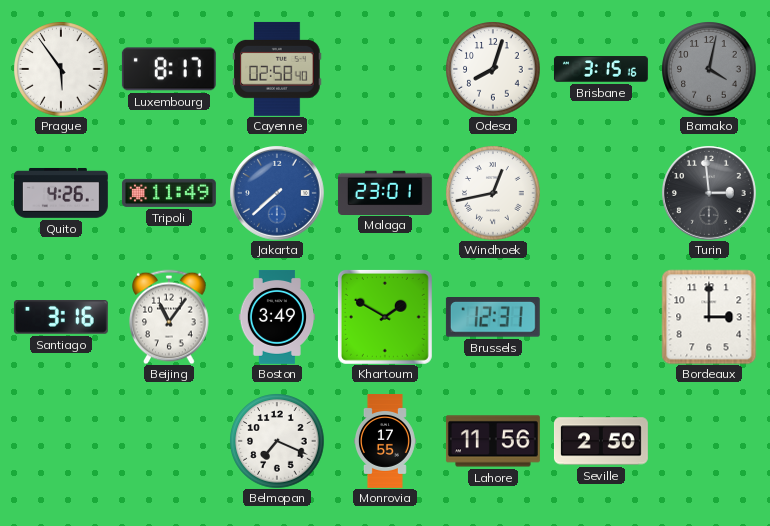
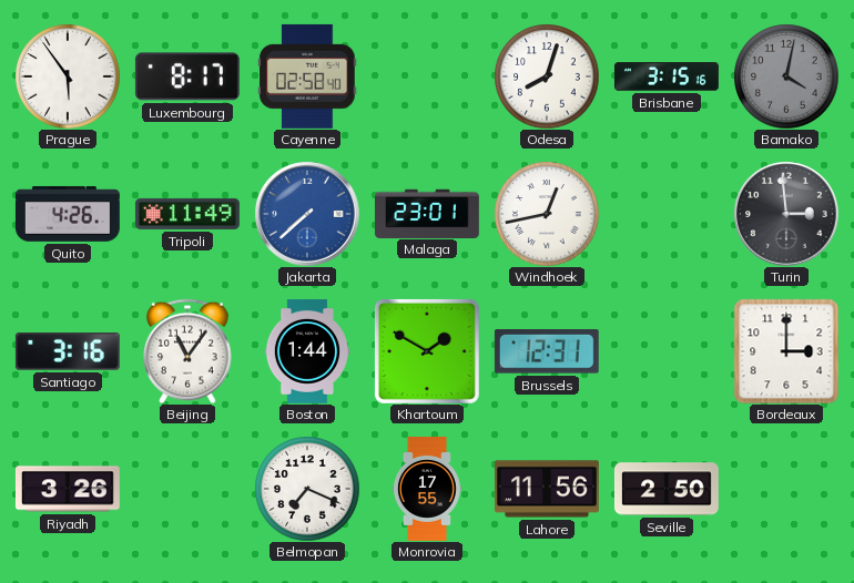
Boston: 3:49 -> 1:44
Riyadh: none -> 3:26
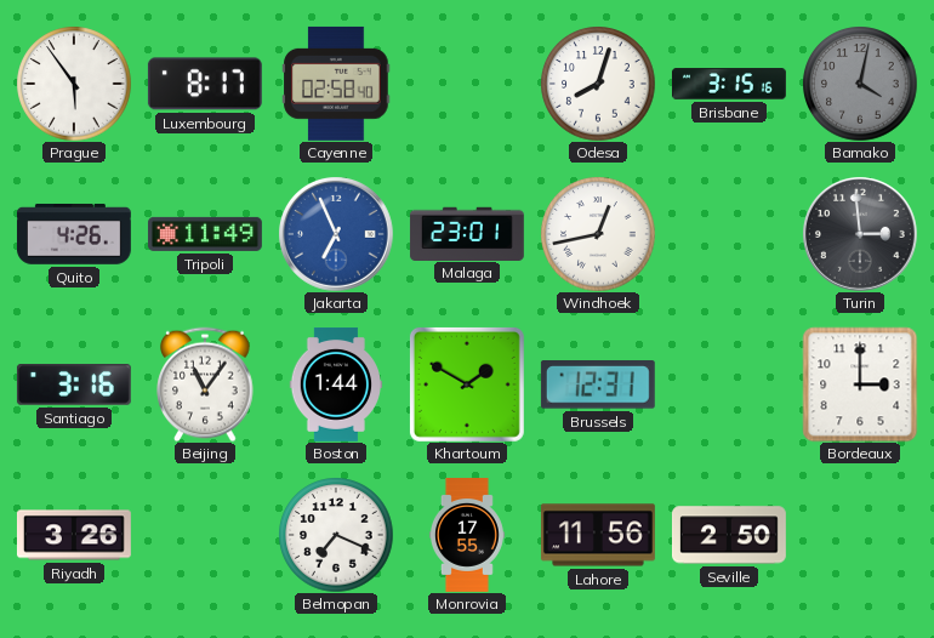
Jakarta: 7:38 -> 6:56
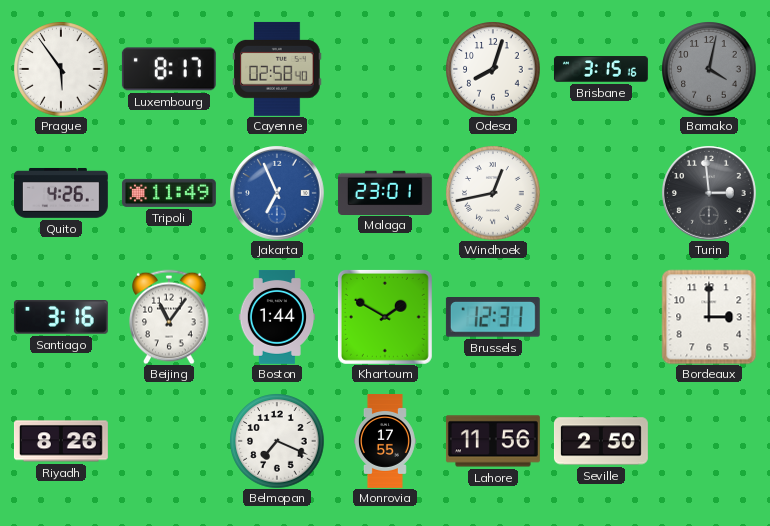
Riyadh: 3:26 -> 8:26
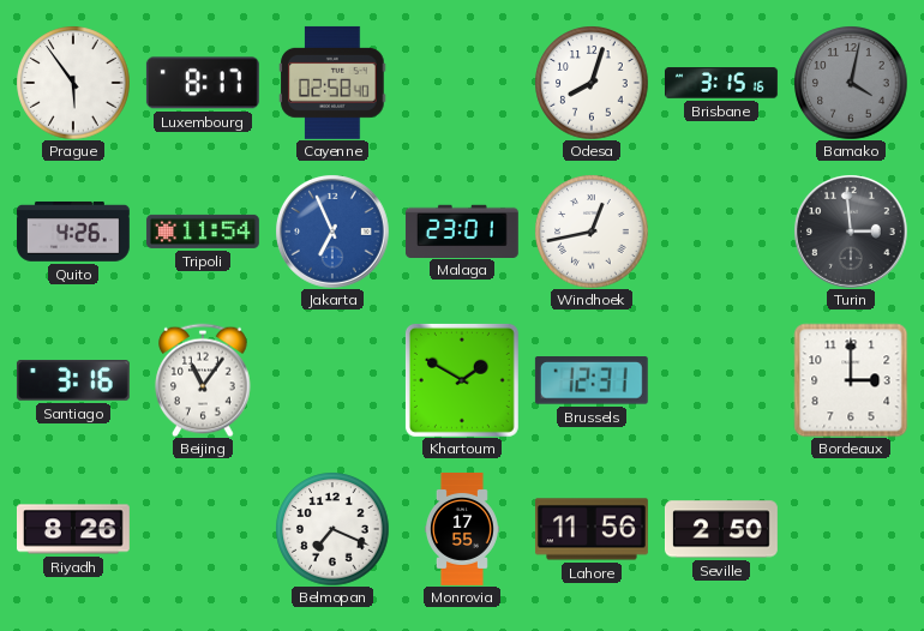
Tripoli: 11:49 -> 11:54
Boston: 1:44 -> none
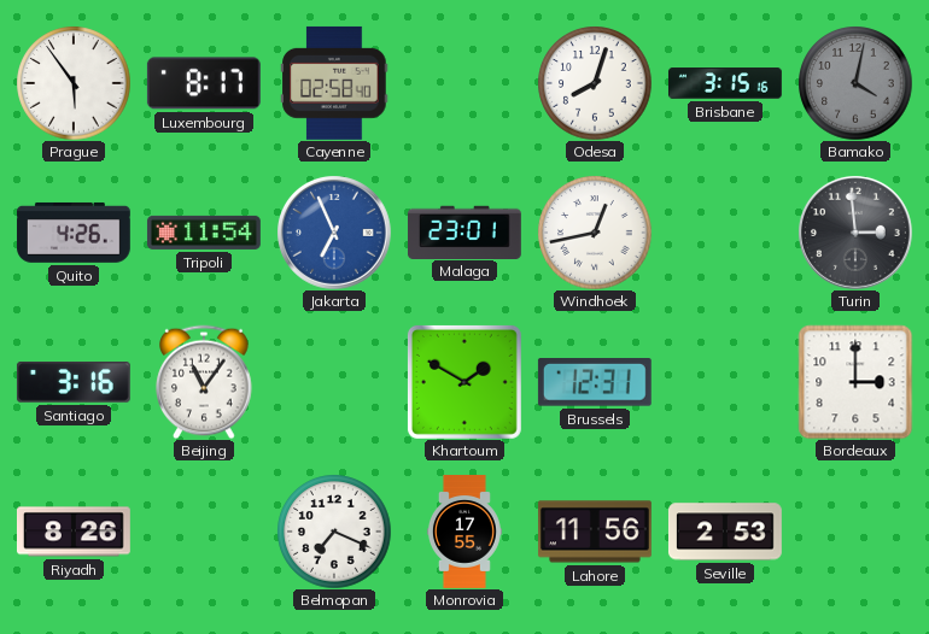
Seville: 2:50 -> 2:53
